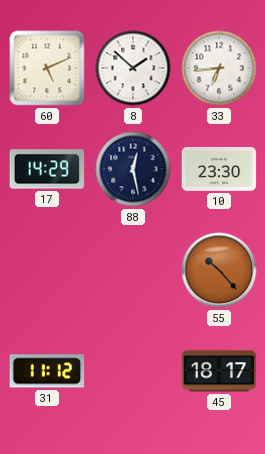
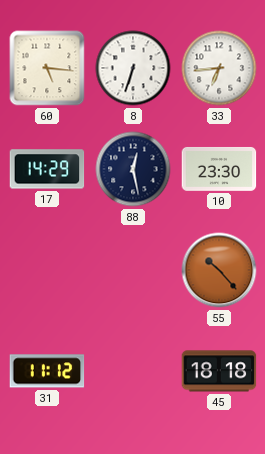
60: 5:11 -> 5:16
8: 1:52 -> 6:33
45: 18:17 -> 18:18
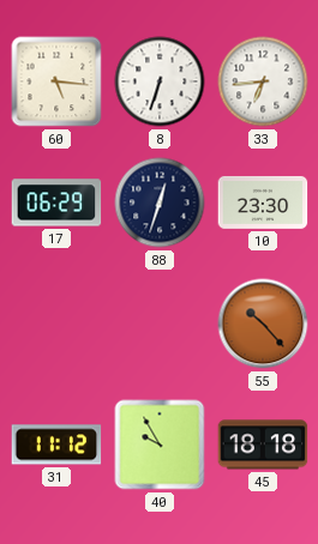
17: 14:29 -> 06:29
88: 12:28 -> 12:33
40: none -> 9:55
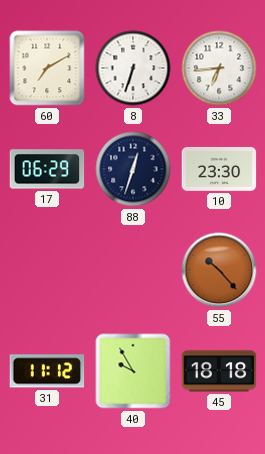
60: 5:16 -> 7:10
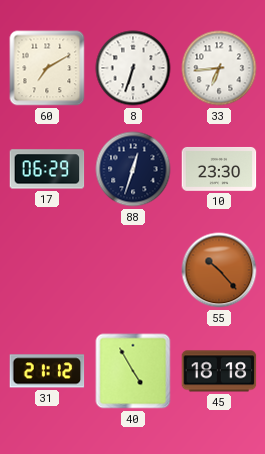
31: 11:12 -> 21:12
40: 9:55 -> 4:55
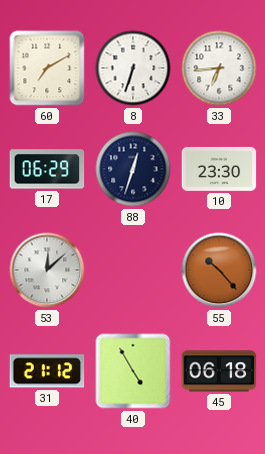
53: none -> 12:08
45: 18:18 -> 06:18
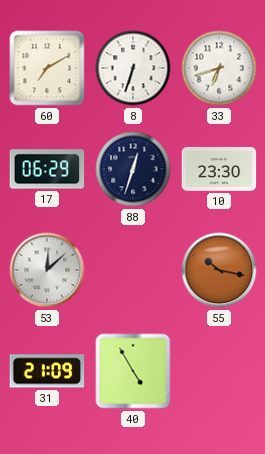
33: 6:44 -> 6:42
55: 10:23 -> 10:17
31: 21:12 -> 21:09
45: 06:18 -> none
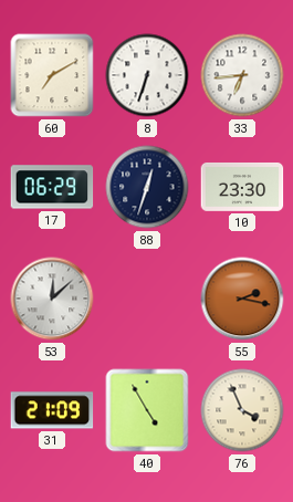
33: 6:42 -> 6:44
55: 10:17 -> 2:17
76: none -> 3:56
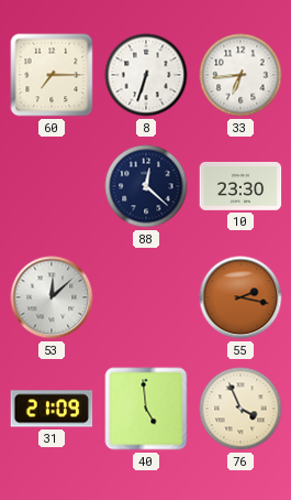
60: 7:10 -> 7:15
17: 06:29 -> none
88: 12:33 -> 12:22
40: 4:55 -> 4:59
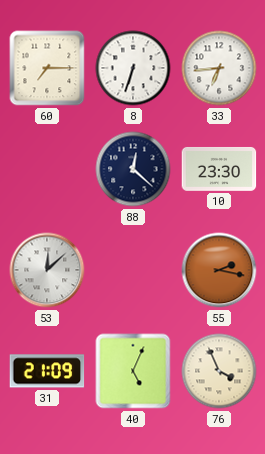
40: 4:59 -> 5:04
